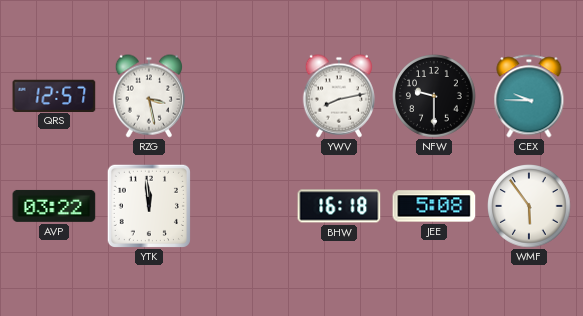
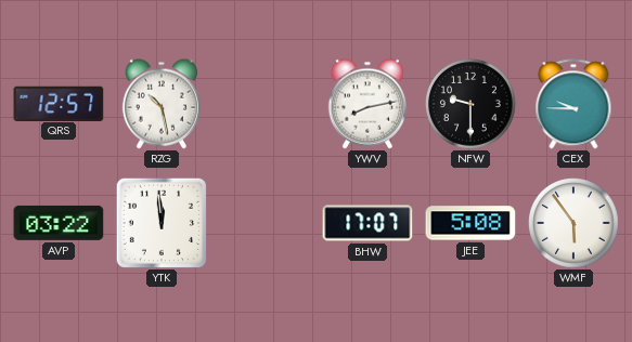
RZG: 3:28 -> 10:28
BHW: 16:18 -> 17:07
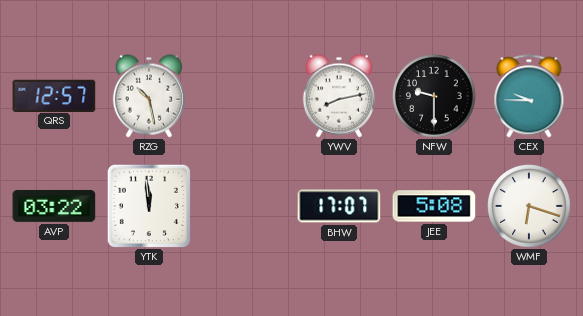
WMF: 5:54 -> 6:18
